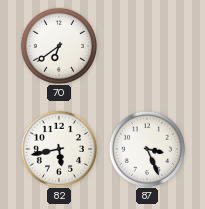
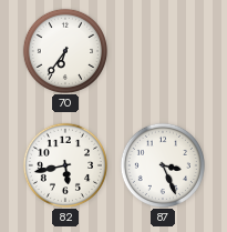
70: 6:39 -> 6:36
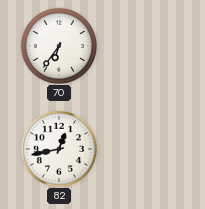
82: 5:43 -> 12:43
87: 3:26 -> none
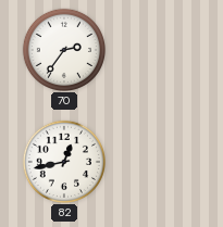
70: 6:36 -> 2:36
